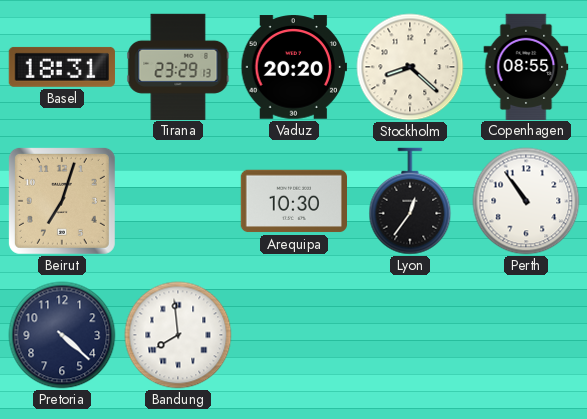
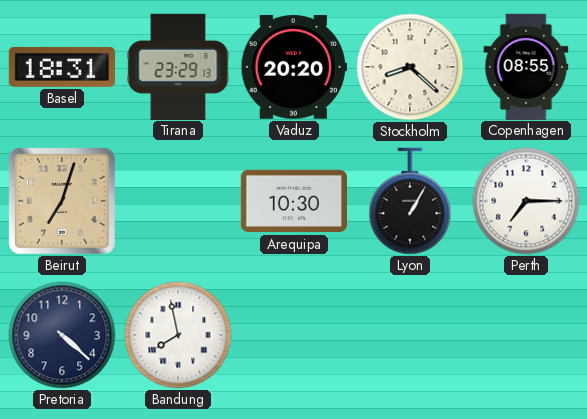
Lyon: 12:36 -> 1:05
Perth: 10:54 -> 7:15
Bandung: 7:59 -> 7:58
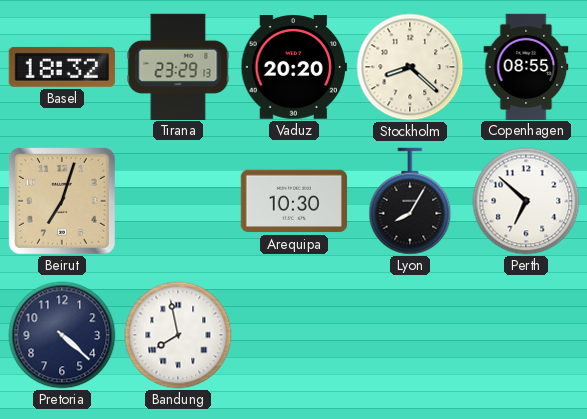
Basel: 18:31 -> 18:32
Lyon: 1:05 -> 8:05
Perth: 7:15 -> 6:52
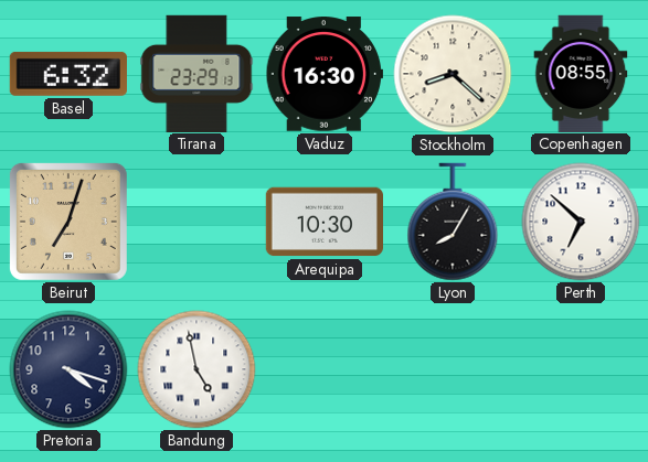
Basel: 18:32 -> 6:32
Vaduz: 20:20 -> 16:30
Pretoria: 4:22 -> 4:18
Bandung: 7:58 -> 4:58
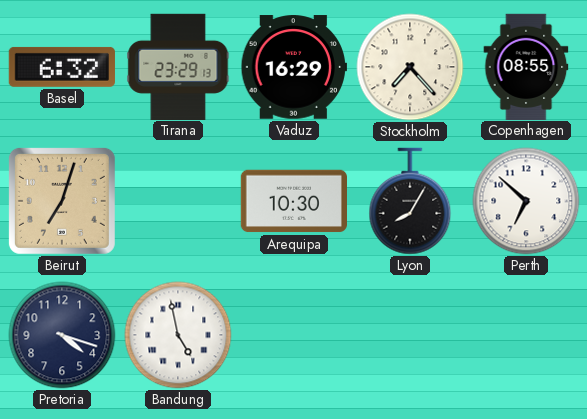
Vaduz: 16:30 -> 16:29
Stockholm: 8:22 -> 7:23
